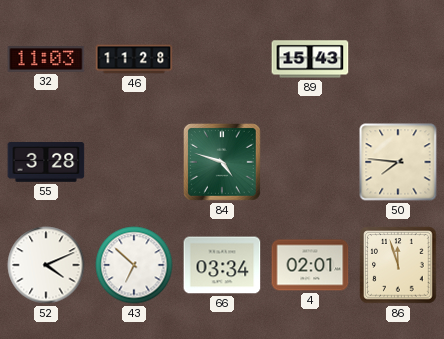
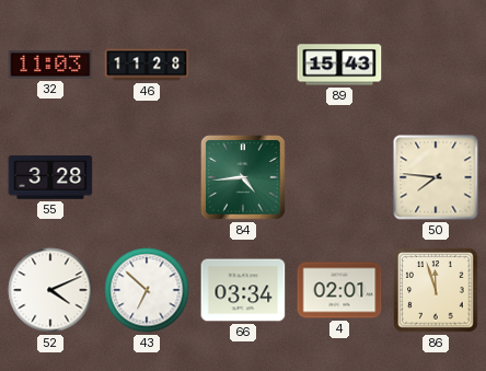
84: 4:48 -> 4:44
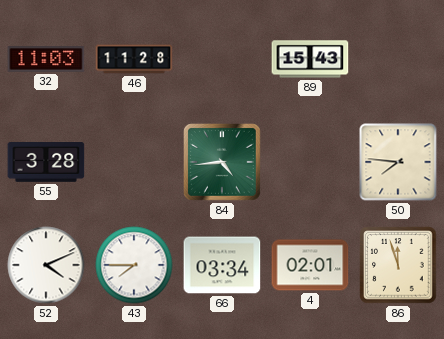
43: 6:52 -> 7:45
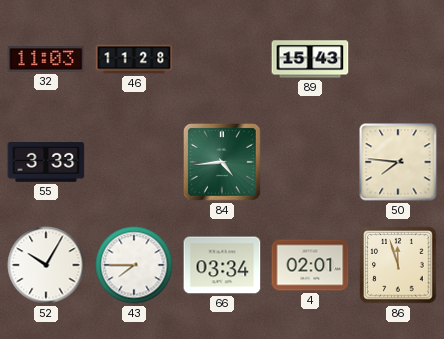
55: 3:28 -> 3:33
52: 4:11 -> 10:05
